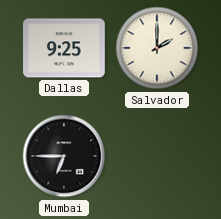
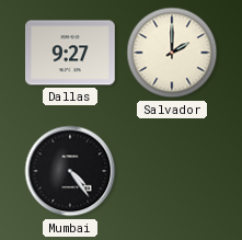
Dallas: 9:25 -> 9:27
Mumbai: 6:45 -> 4:24
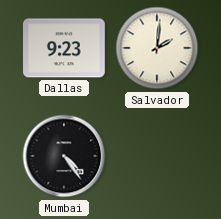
Dallas: 9:27 -> 9:23
Salvador: 2:00 -> 2:01
